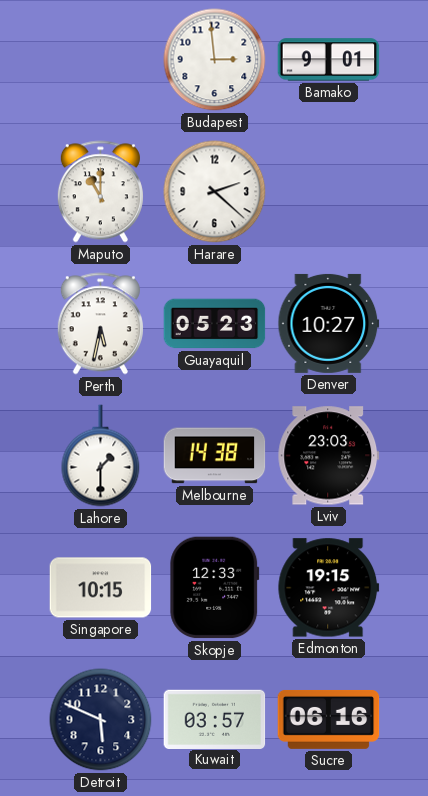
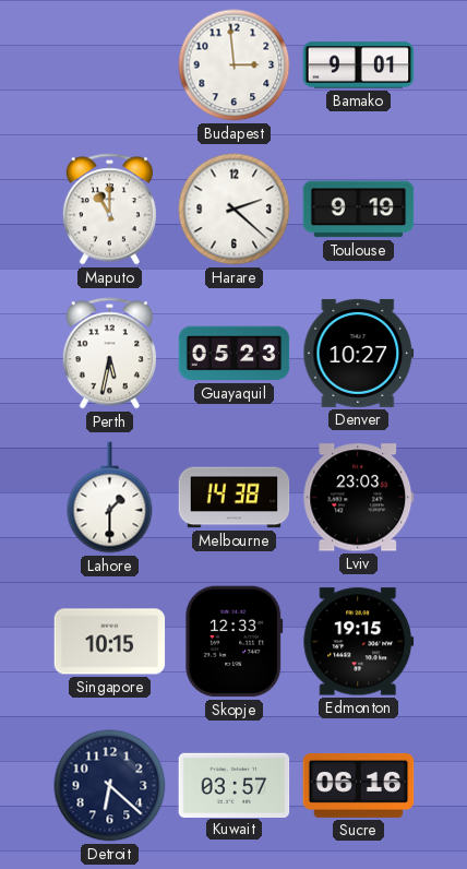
Toulouse: none -> 9:19
Detroit: 5:49 -> 6:22
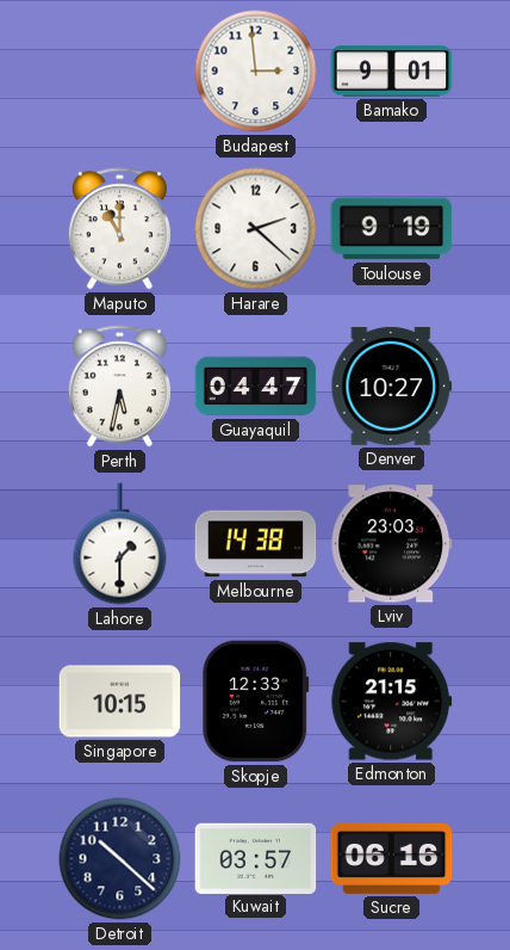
Guayaquil: 05:23 -> 04:47
Edmonton: 19:15 -> 21:15
Detroit: 6:22 -> 10:22
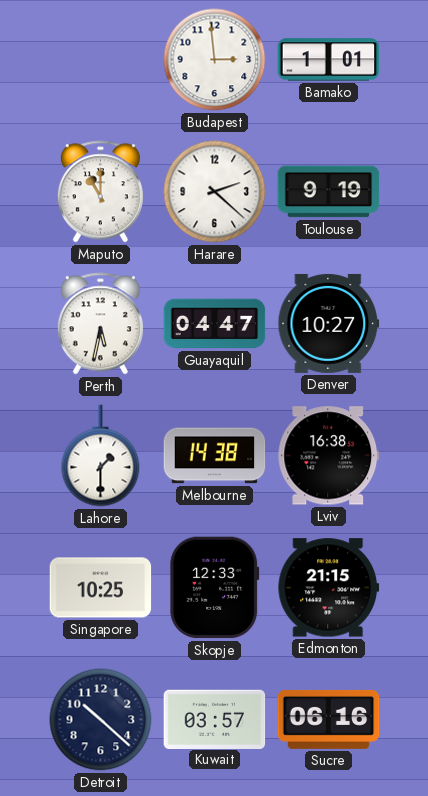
Bamako: 9:01 -> 1:01
Lviv: 23:03 -> 16:38
Singapore: 10:15 -> 10:25
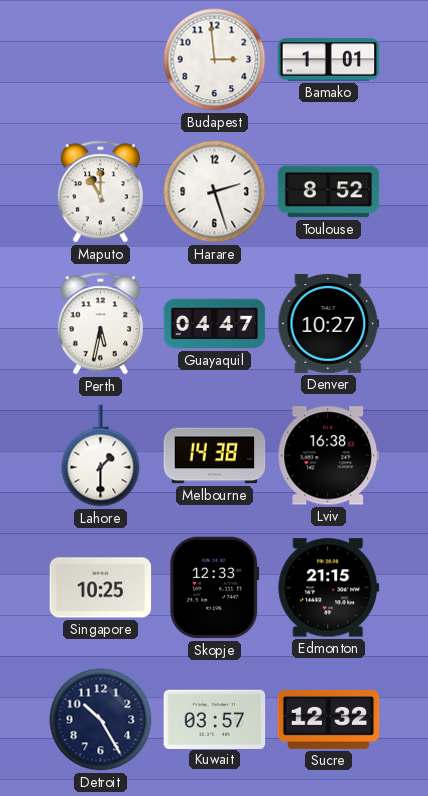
Harare: 2:22 -> 2:27
Toulouse: 9:19 -> 8:52
Detroit: 10:22 -> 10:25
Sucre: 06:16 -> 12:32
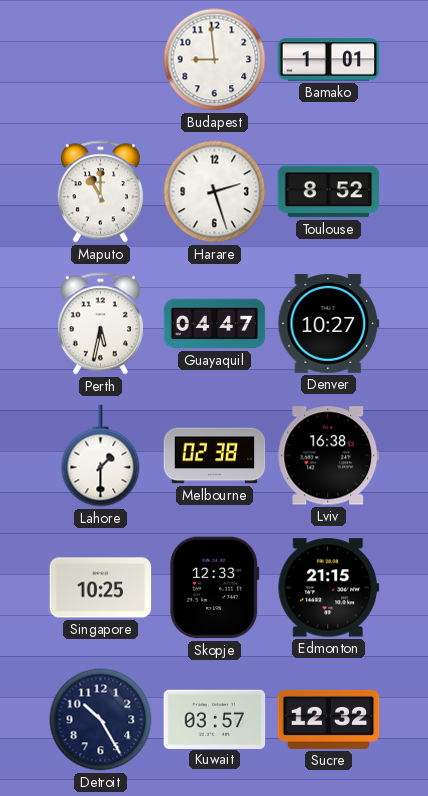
Budapest: 2:59 -> 8:59
Melbourne: 14:38 -> 02:38
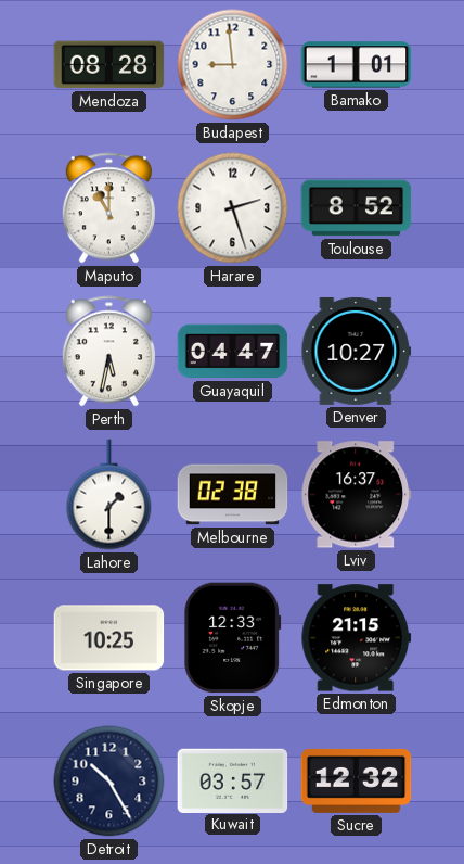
Mendoza: none -> 08:28
Lviv: 16:38 -> 16:37
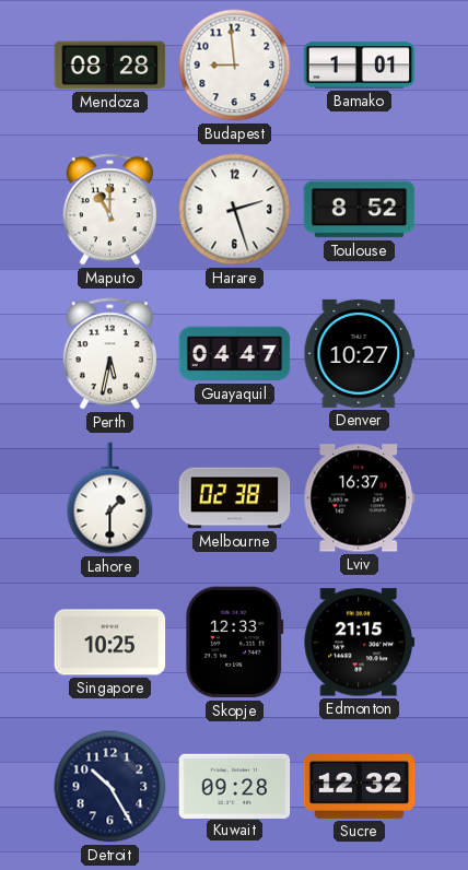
Kuwait: 03:57 -> 09:28
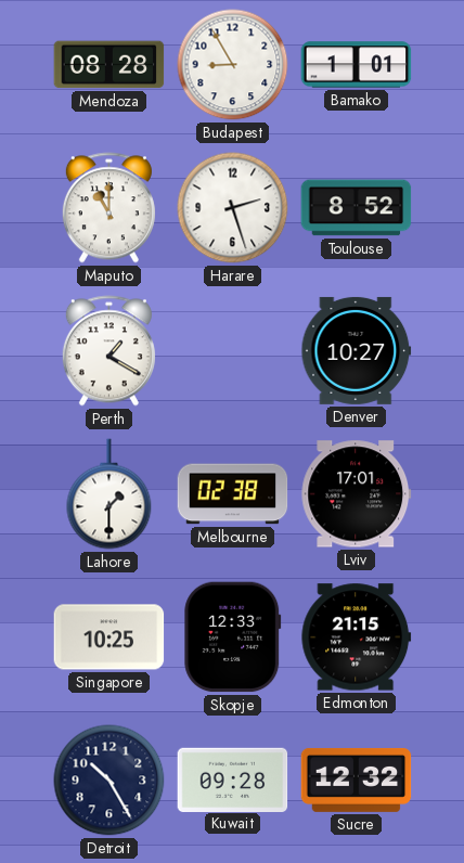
Budapest: 8:59 -> 8:55
Perth: 5:32 -> 1:20
Guayaquil: 04:47 -> none
Lviv: 16:37 -> 17:01
